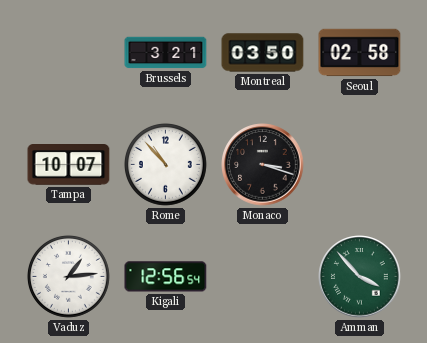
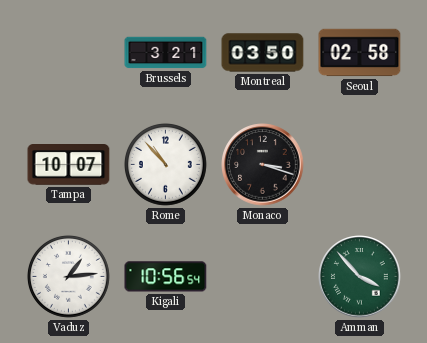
Kigali: 12:56 -> 10:56
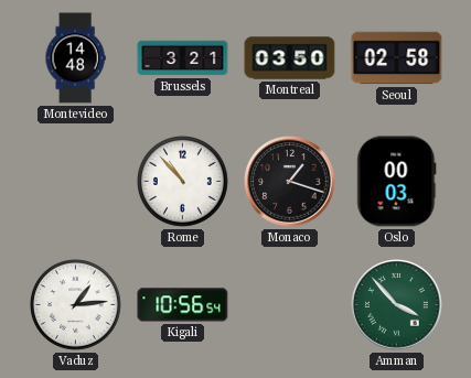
Montevideo: none -> 14:48
Tampa: 10:07 -> none
Monaco: 3:18 -> 1:18
Oslo: none -> 00:03
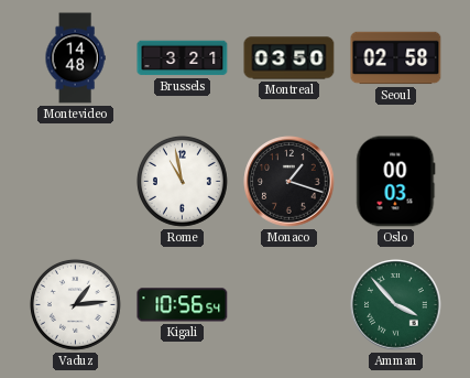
Rome: 10:53 -> 10:58
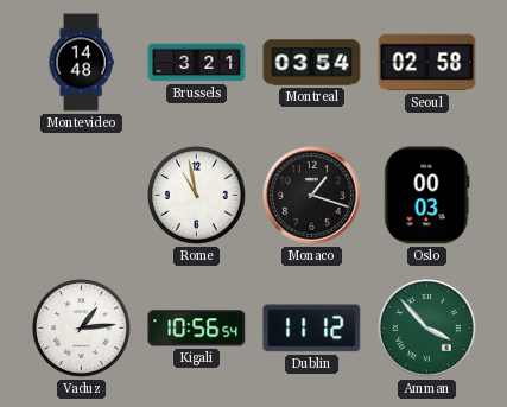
Montreal: 03:50 -> 03:54
Dublin: none -> 11:12
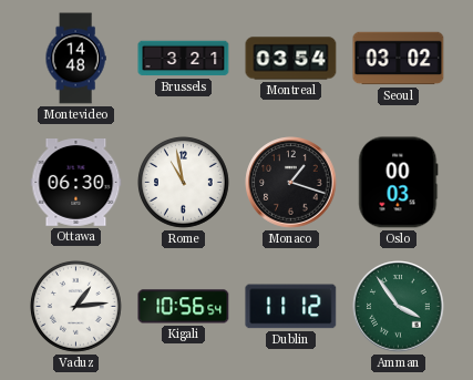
Seoul: 02:58 -> 03:02
Ottawa: none -> 06:30
Amman: 3:53 -> 3:54
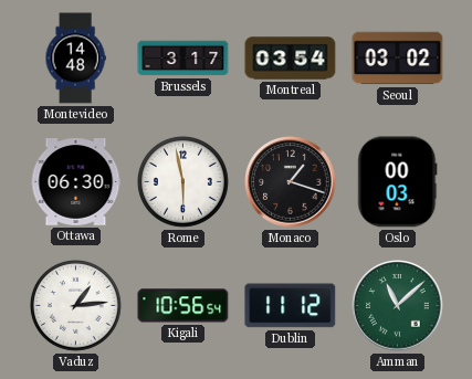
Brussels: 3:21 -> 3:17
Rome: 10:58 -> 5:58
Amman: 3:54 -> 11:08
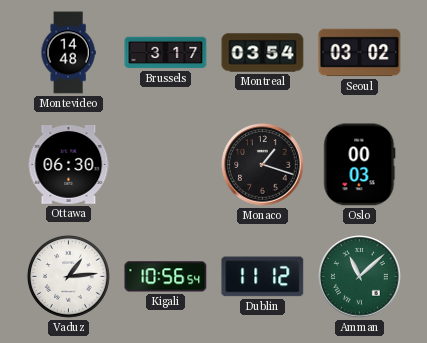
Rome: 5:58 -> none
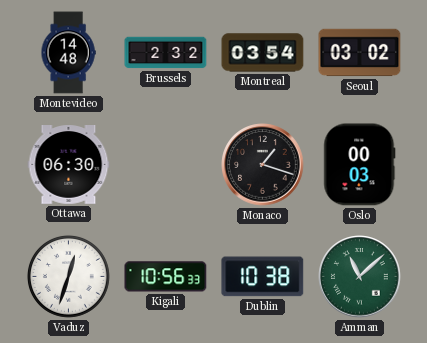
Brussels: 3:17 -> 2:32
Vaduz: 1:14 -> 12:33
Kigali: 10:56:54 -> 10:56:33
Dublin: 11:12 -> 10:38
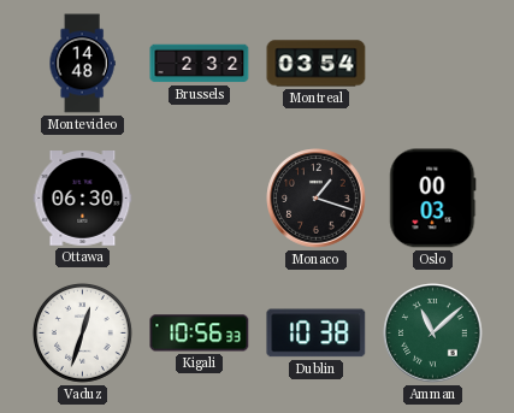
Seoul: 03:02 -> none
